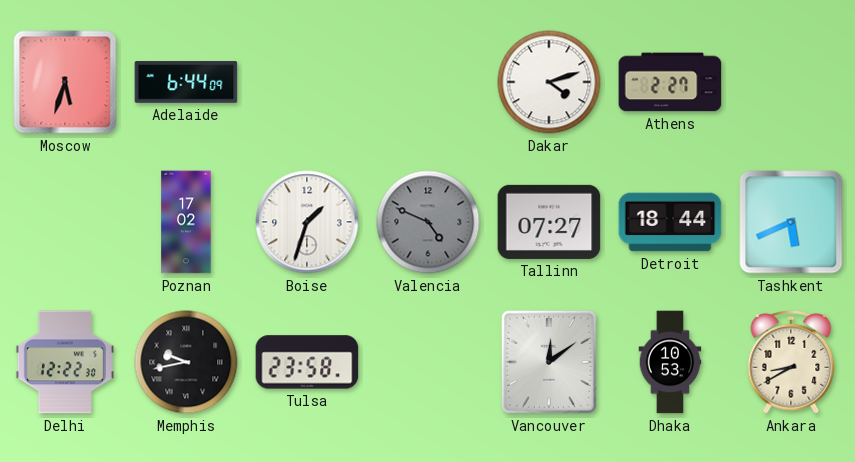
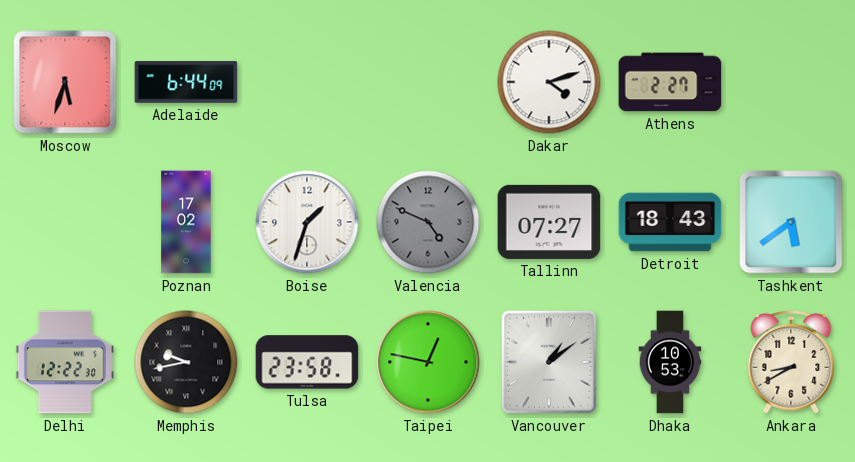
Detroit: 18:44 -> 18:43
Tashkent: 5:41 -> 5:39
Taipei: none -> 12:47
Vancouver: 12:09 -> 1:09
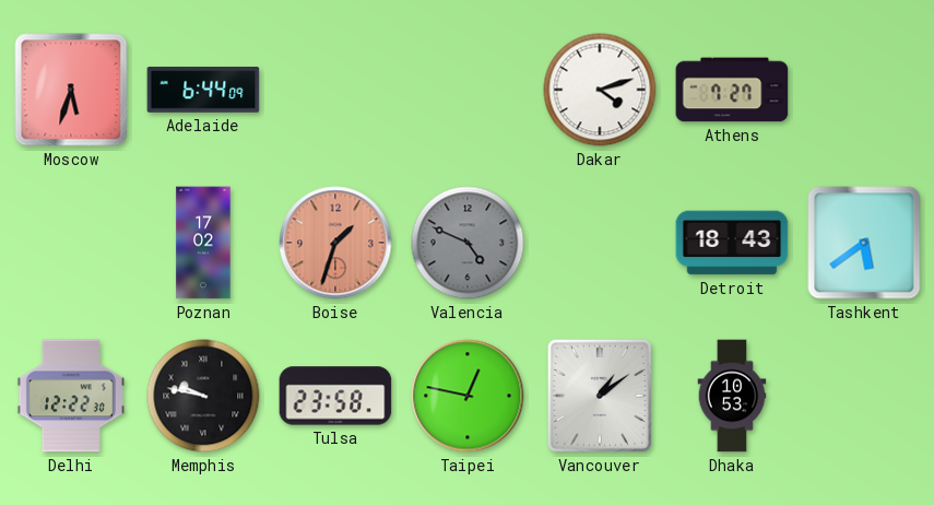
Athens: 2:27 -> 7:27
Boise dial: white -> salmon
Tallinn: 07:27 -> none
Memphis: 9:43 -> 9:47
Ankara: 8:40 -> none
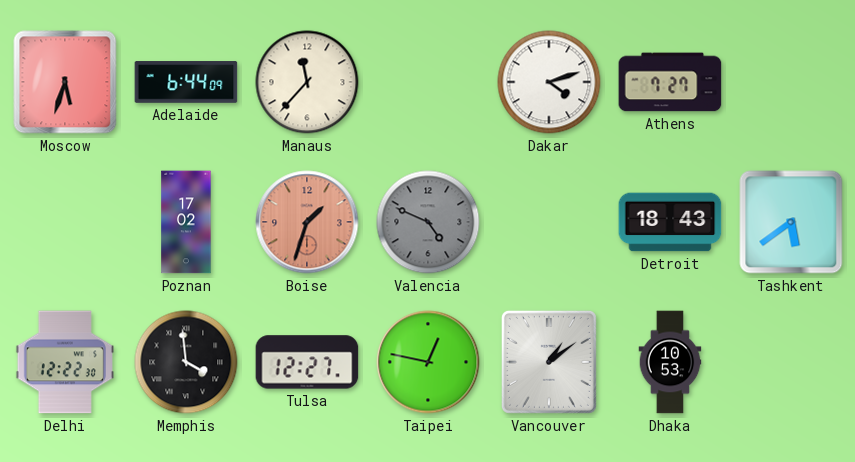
Manaus: none -> 11:37
Memphis: 9:47 -> 3:59
Tulsa: 23:58 -> 12:27
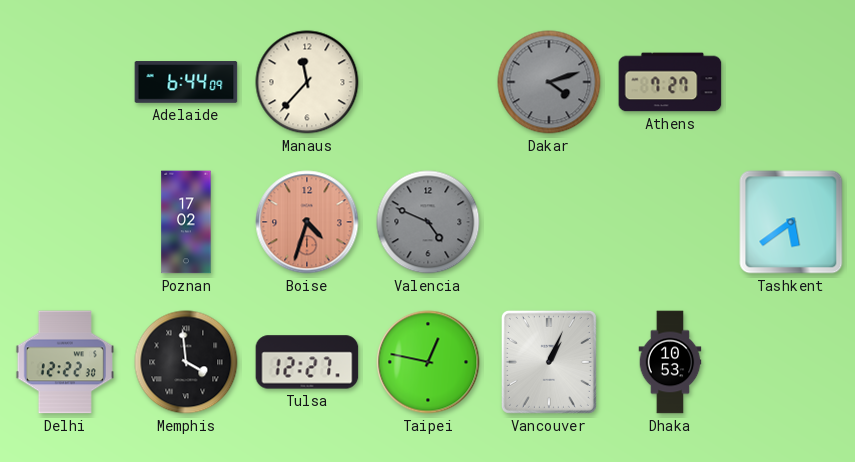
Moscow: 5:33 -> none
Dakar dial: white -> grey
Boise: 1:33 -> 4:33
Detroit: 18:43 -> none
Vancouver: 1:09 -> 1:04
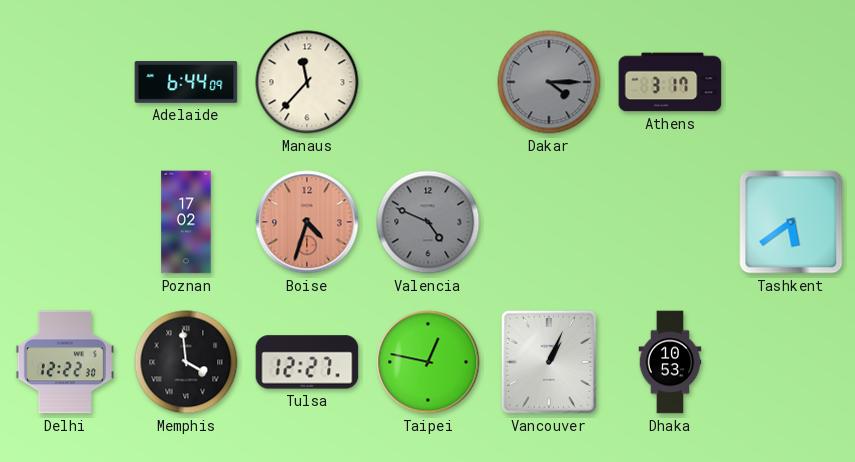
Dakar: 4:12 -> 4:15
Athens: 7:27 -> 3:17
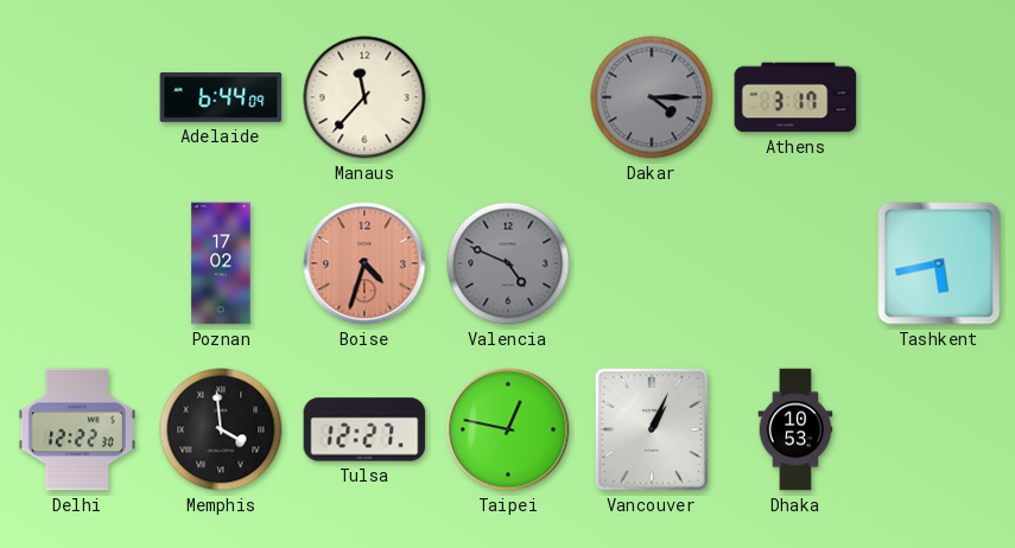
Tashkent: 5:39 -> 5:43
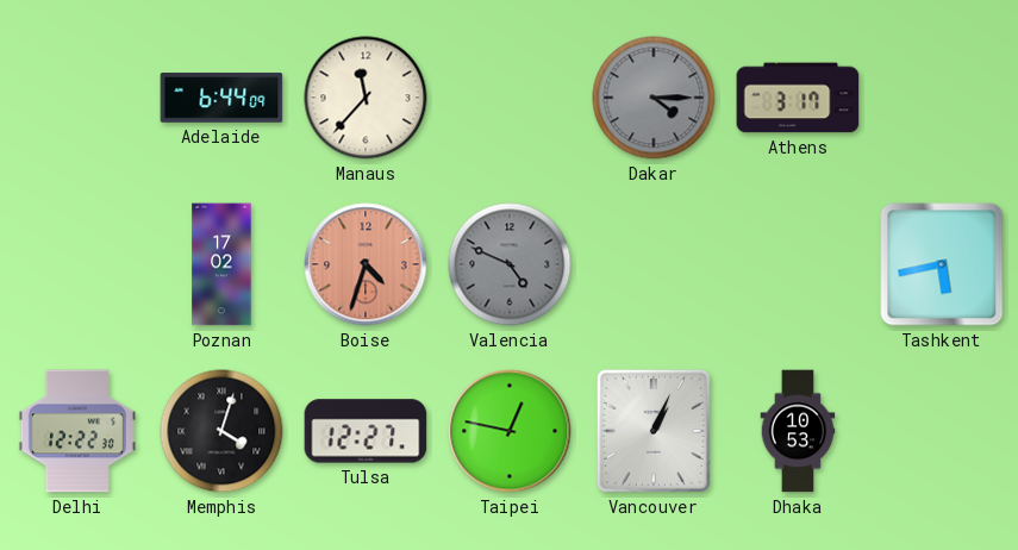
Memphis: 3:59 -> 4:03
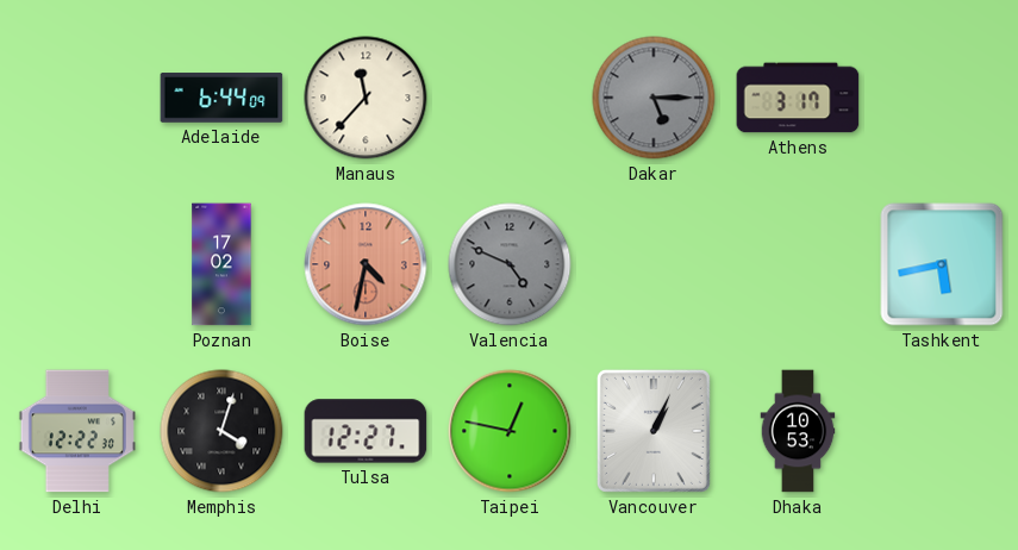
Dakar: 4:15 -> 5:15
Boise: 4:33 -> 4:32
